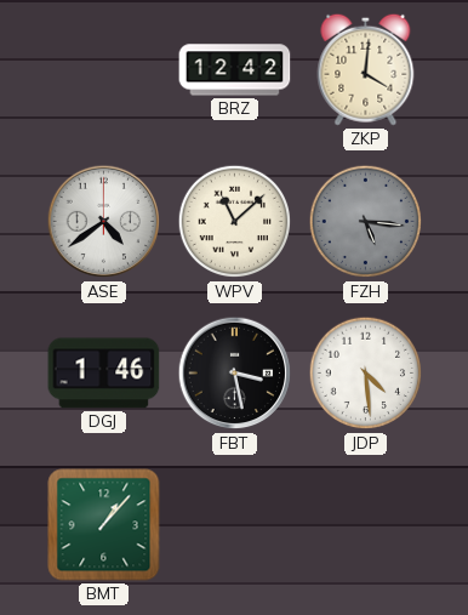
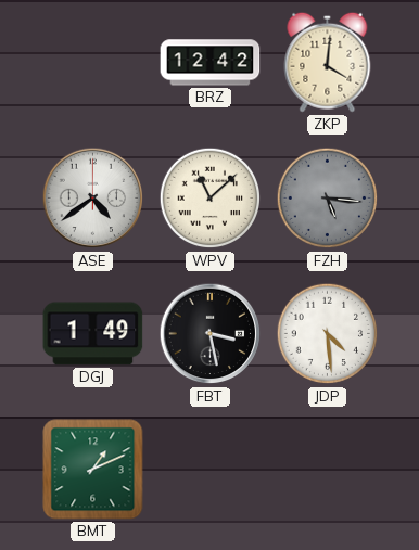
DGJ: 1:46 -> 1:49
BMT: 1:07 -> 1:11
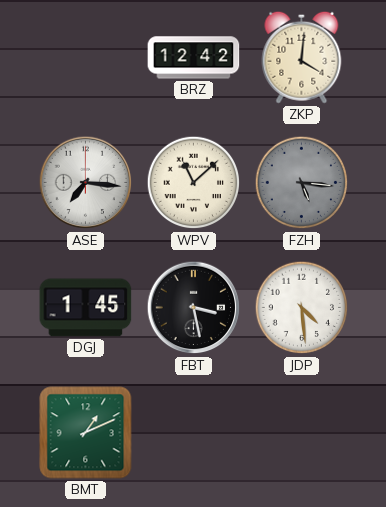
ASE: 4:39 -> 7:16
DGJ: 1:49 -> 1:45
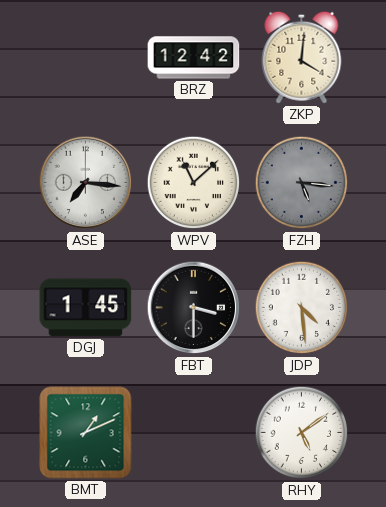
FBT: 3:28 -> 3:30
RHY: none -> 5:09
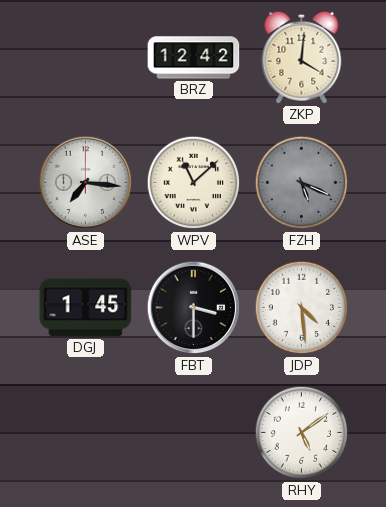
FZH: 5:16 -> 5:19
BMT: 1:11 -> none
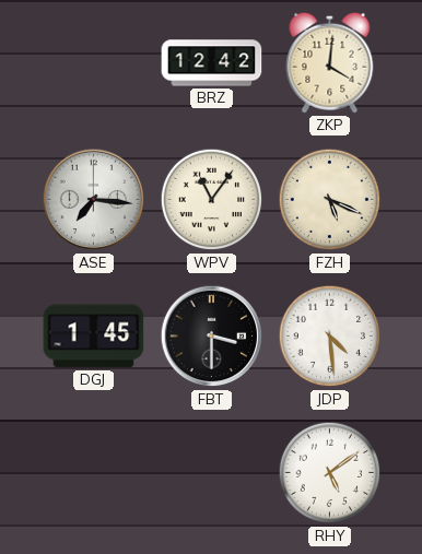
WPV: 11:08 -> 11:06
FZH dial: grey -> cream
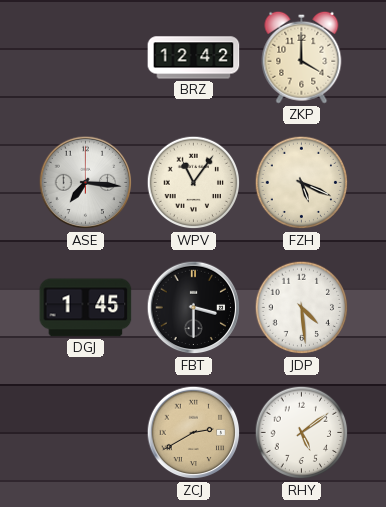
ZKP: 4:01 -> 4:00
ZCJ: none -> 2:40
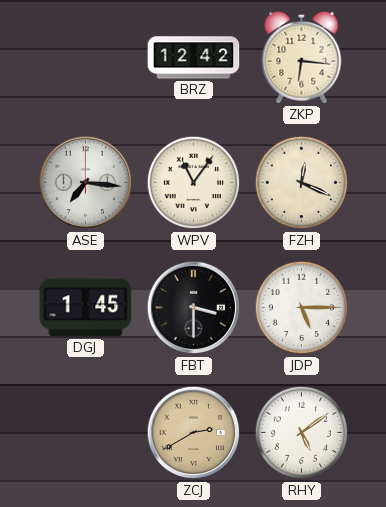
ZKP: 4:00 -> 6:16
FZH: 5:19 -> 12:19
JDP: 4:29 -> 5:15
